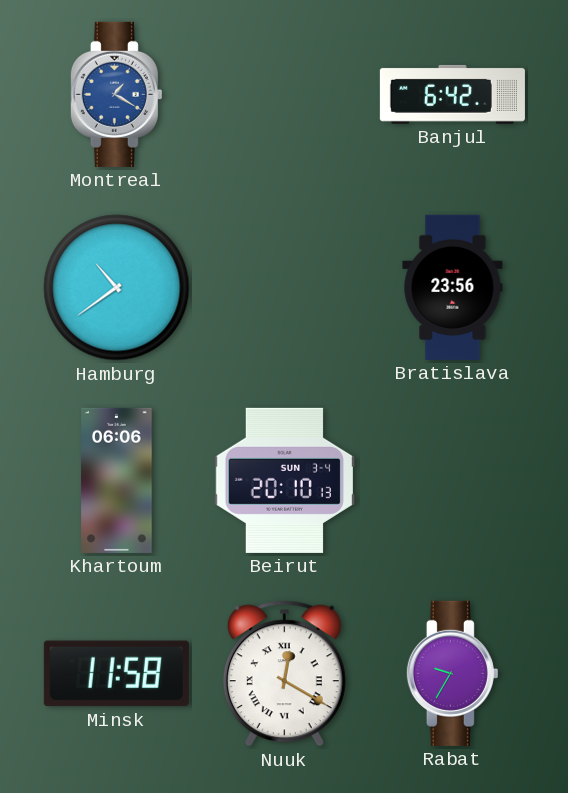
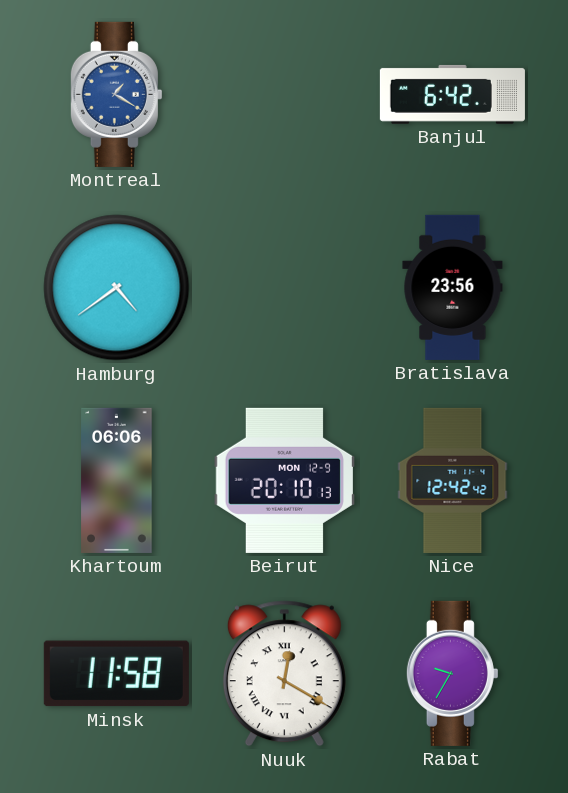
Hamburg: 10:39 -> 4:39
Beirut date: SUN 3-4 -> MON 12-9
Nice: none -> 12:42
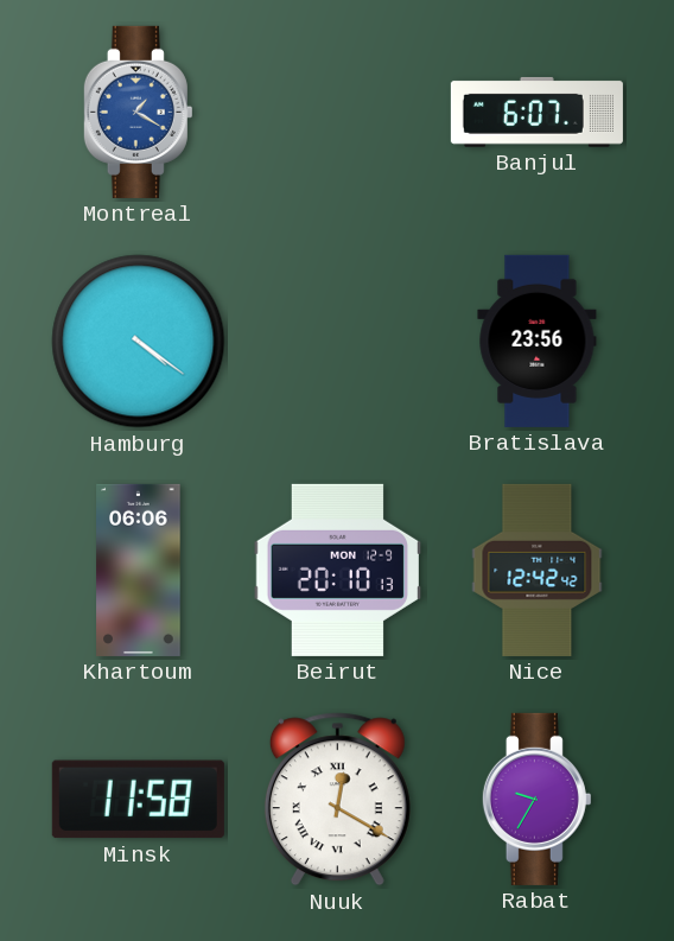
Banjul: 6:42 -> 6:07
Hamburg: 4:39 -> 4:21
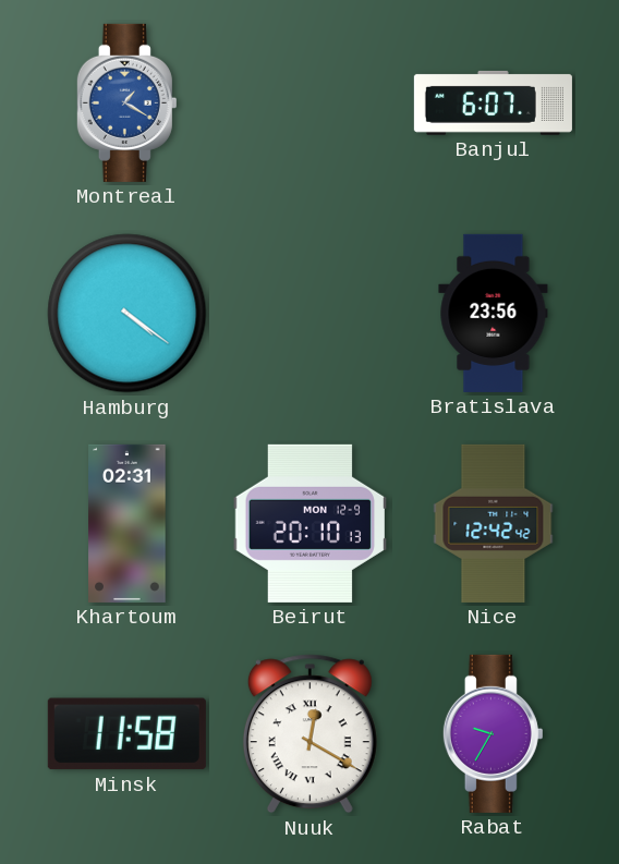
Khartoum: 06:06 -> 02:31
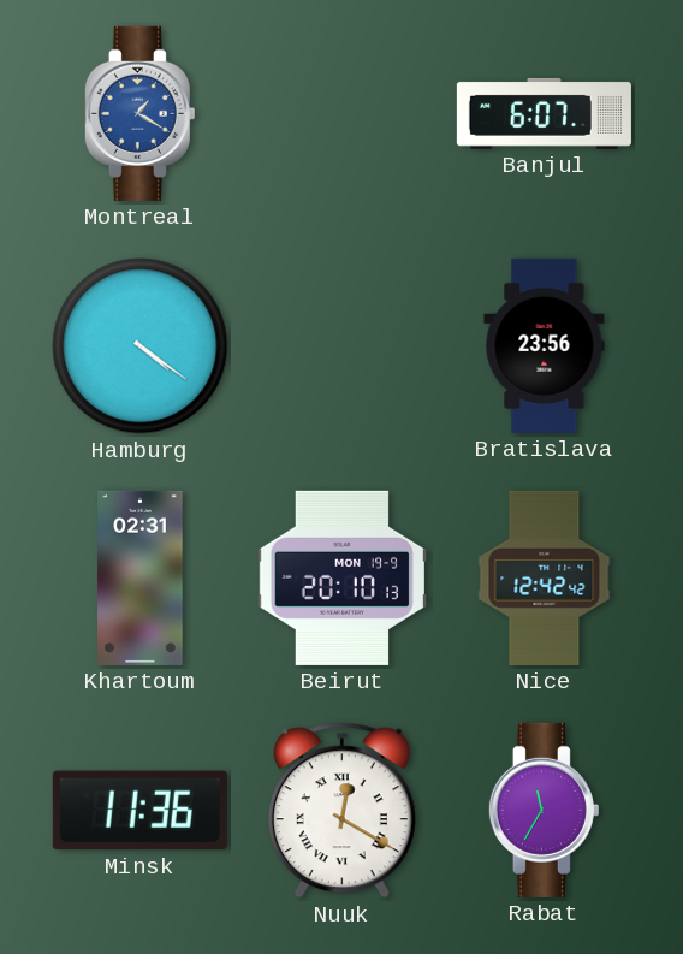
Beirut date: MON 12-9 -> MON 19-9
Minsk: 11:58 -> 11:36
Rabat: 9:35 -> 11:35
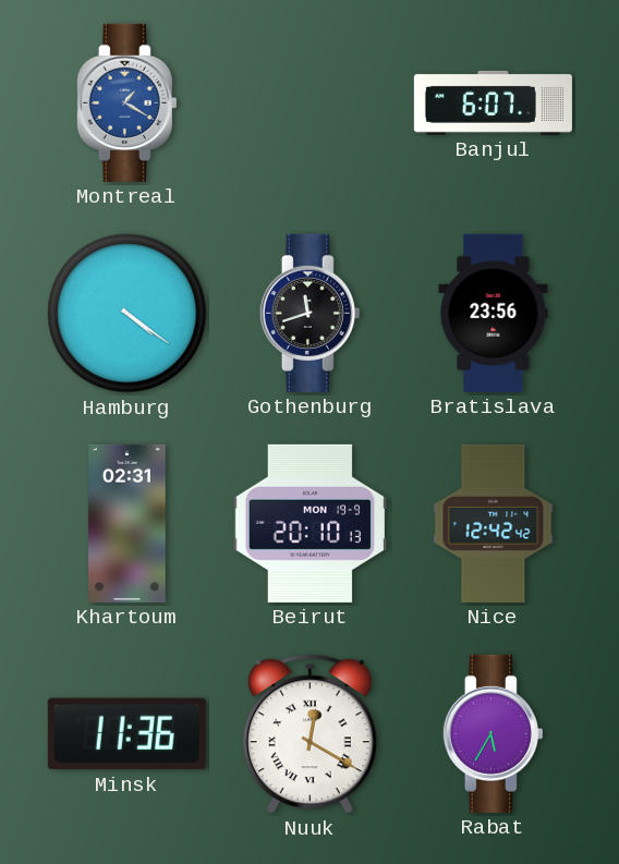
Gothenburg: none -> 11:42
Rabat: 11:35 -> 5:35
